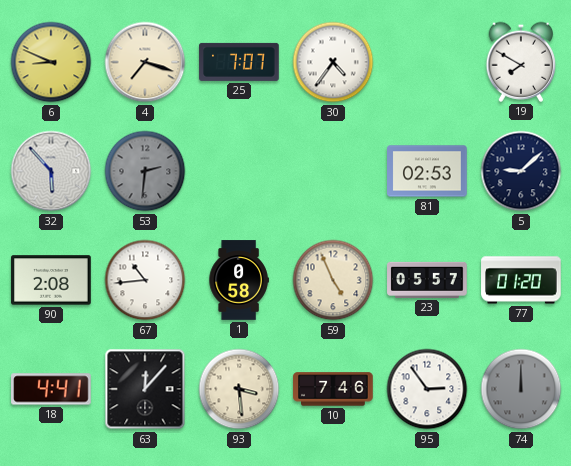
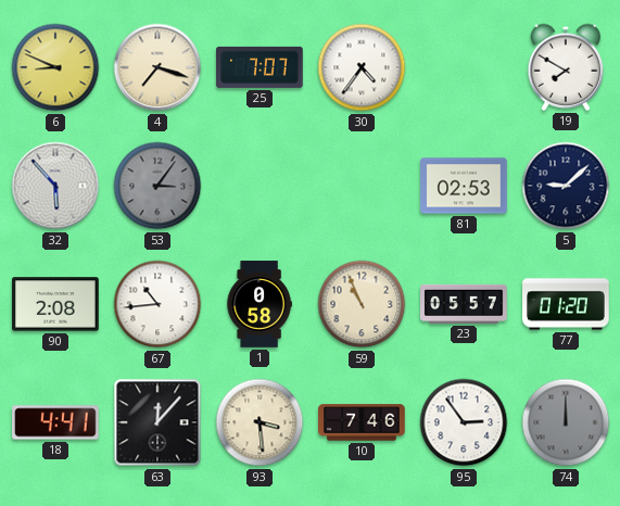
53: 2:31 -> 3:06
59: 4:56 -> 10:56
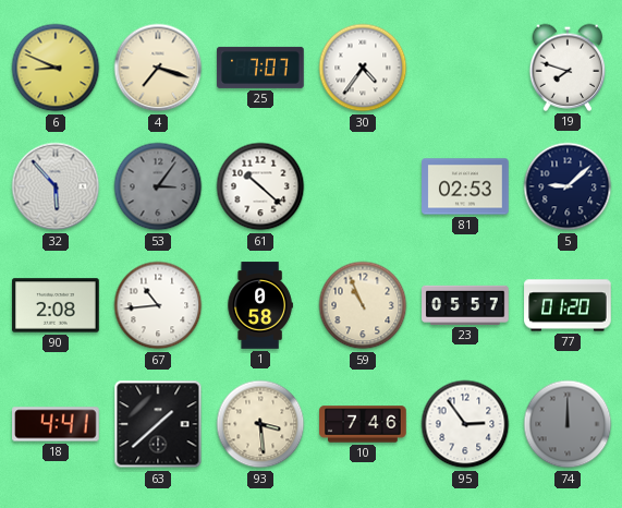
19: 7:50 -> 7:48
61: none -> 10:22
63: 12:07 -> 1:38
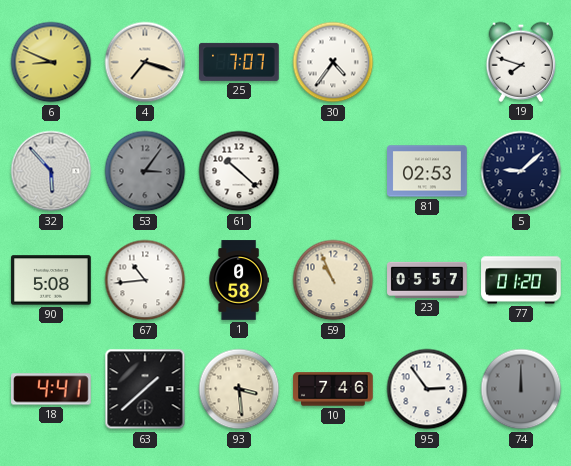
90: 2:08 -> 5:08
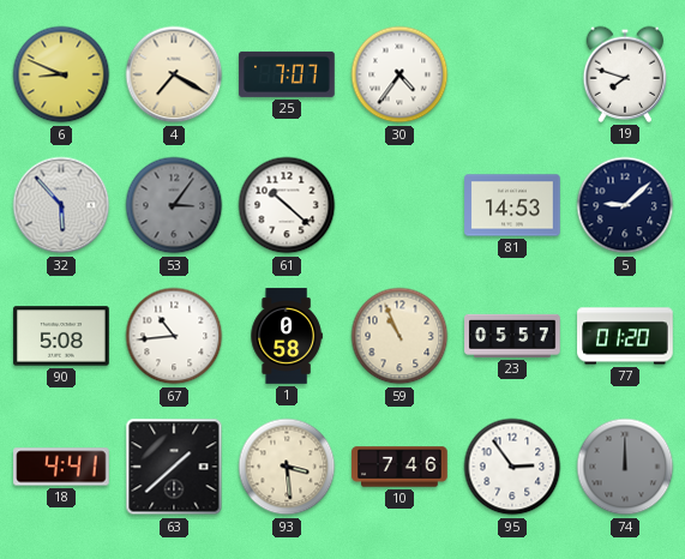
4: 7:18 -> 7:20
81: 02:53 -> 14:53
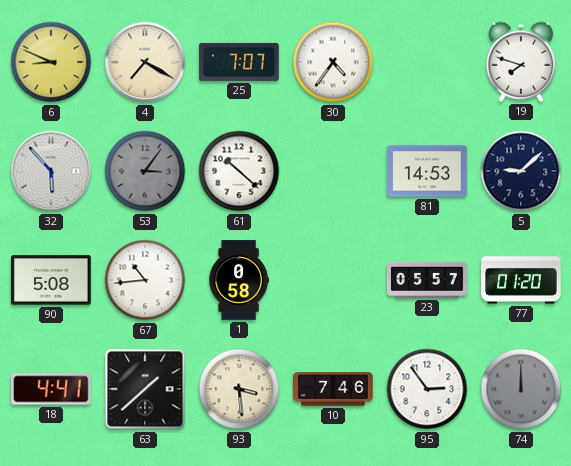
59: 10:56 -> none
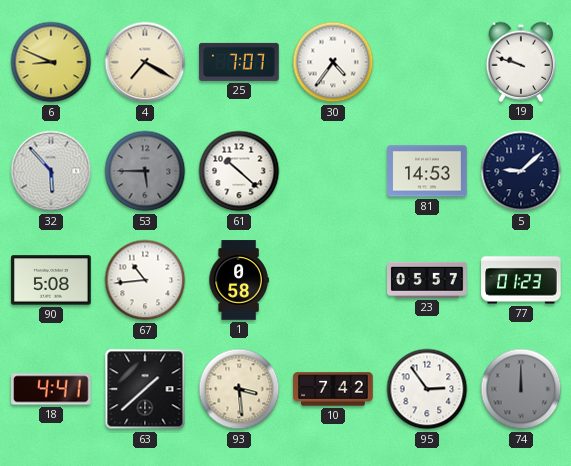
19: 7:48 -> 9:48
53: 3:06 -> 5:45
77: 01:20 -> 01:23
10: 7:46 -> 7:42
